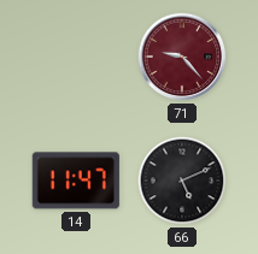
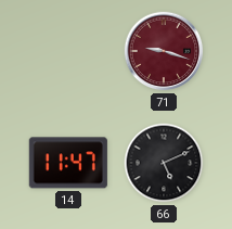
71: 9:23 -> 9:18
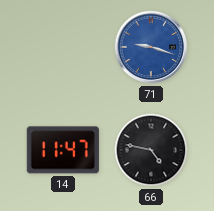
71 dial: burgundy -> blue
66: 5:11 -> 4:47
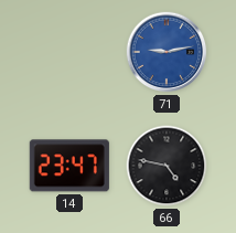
71: 9:18 -> 9:13
14: 11:47 -> 23:47
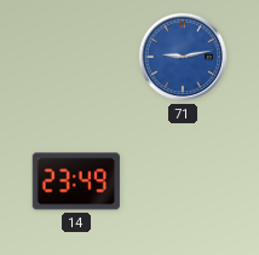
14: 23:47 -> 23:49
66: 4:47 -> none
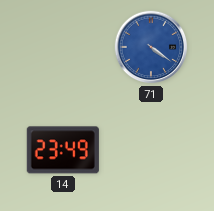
71: 9:13 -> 4:21
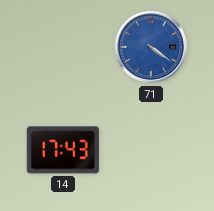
14: 23:49 -> 17:43
